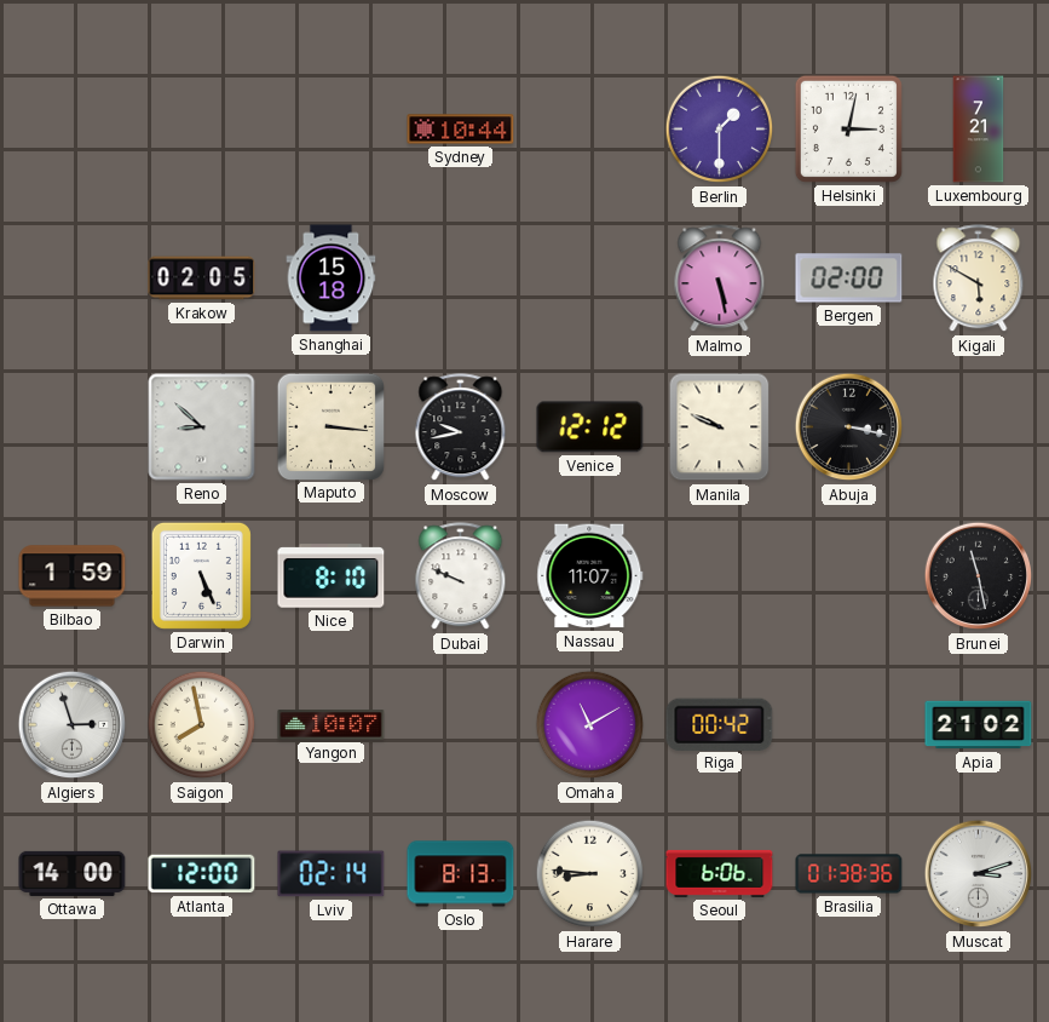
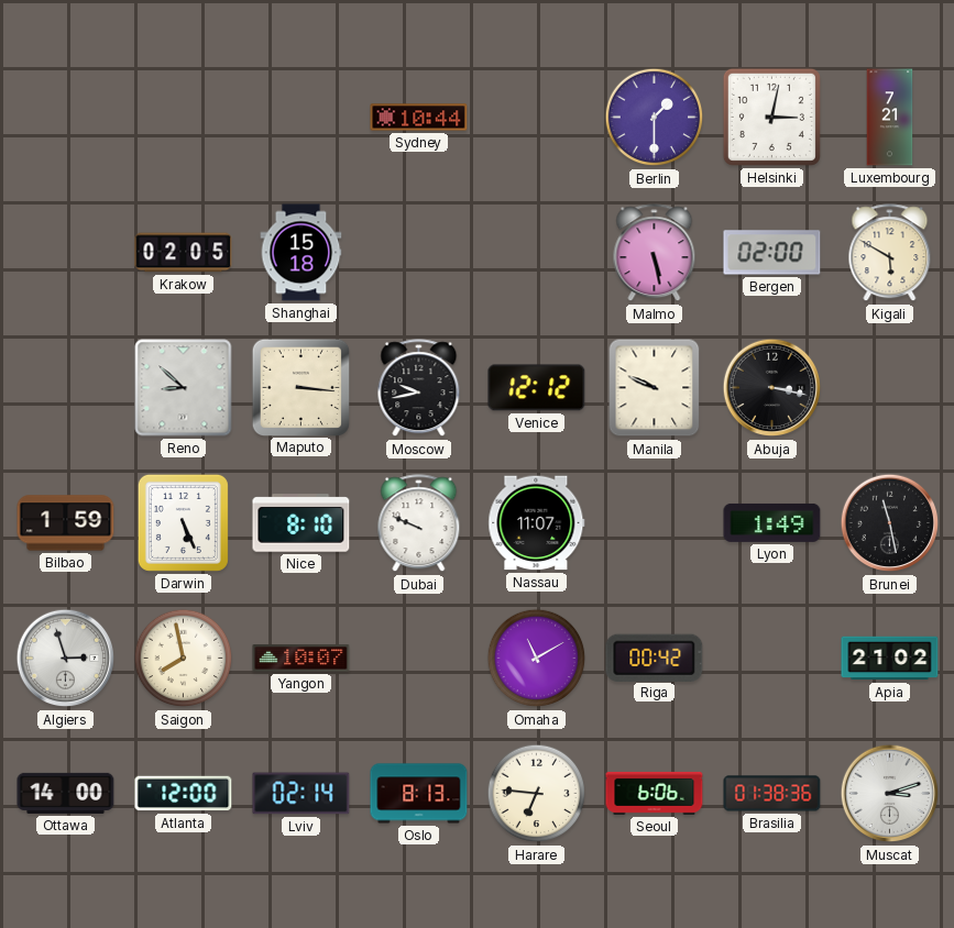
Lyon: none -> 1:49
Harare: 8:46 -> 6:46
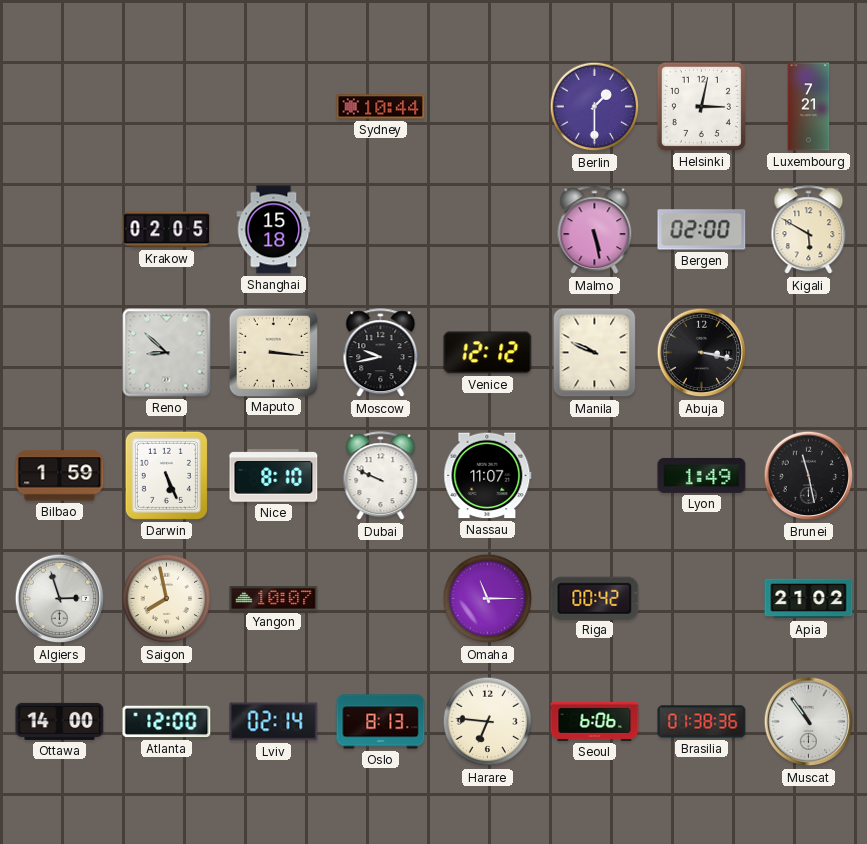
Omaha: 11:10 -> 11:15
Muscat: 3:12 -> 10:54
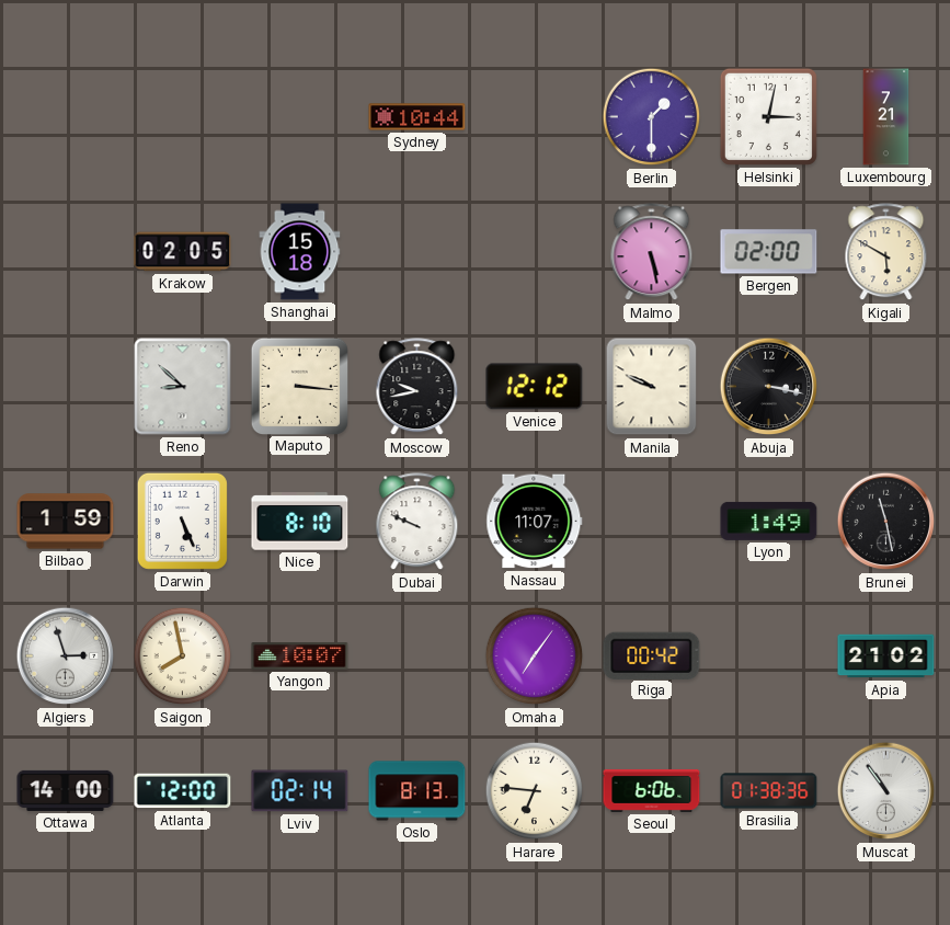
Omaha: 11:15 -> 7:06
